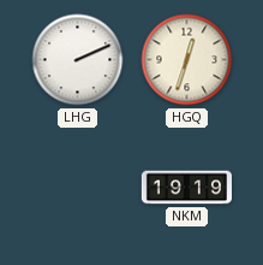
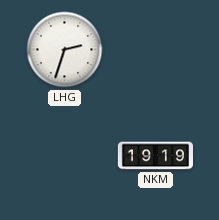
LHG: 2:11 -> 2:33
HGQ: 12:33 -> none
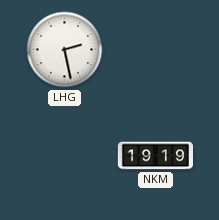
LHG: 2:33 -> 2:28
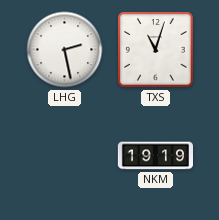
TXS: none -> 11:03
